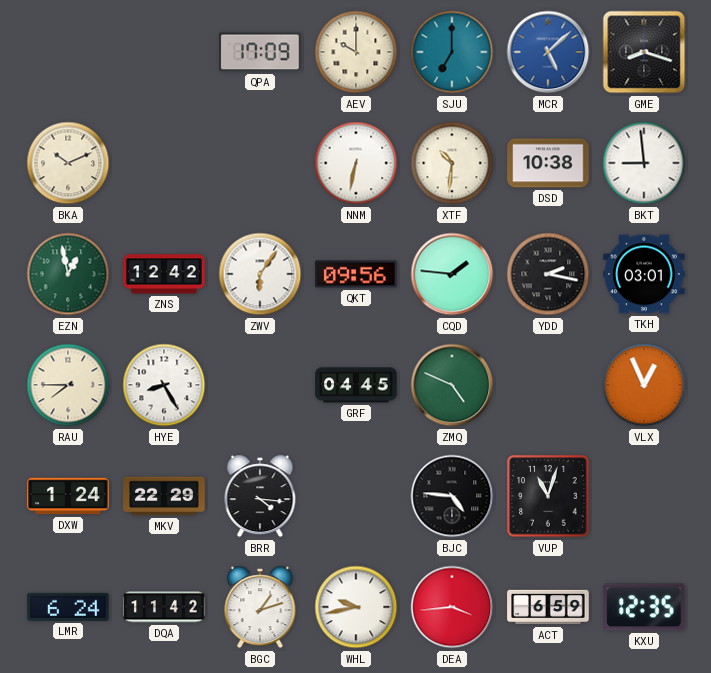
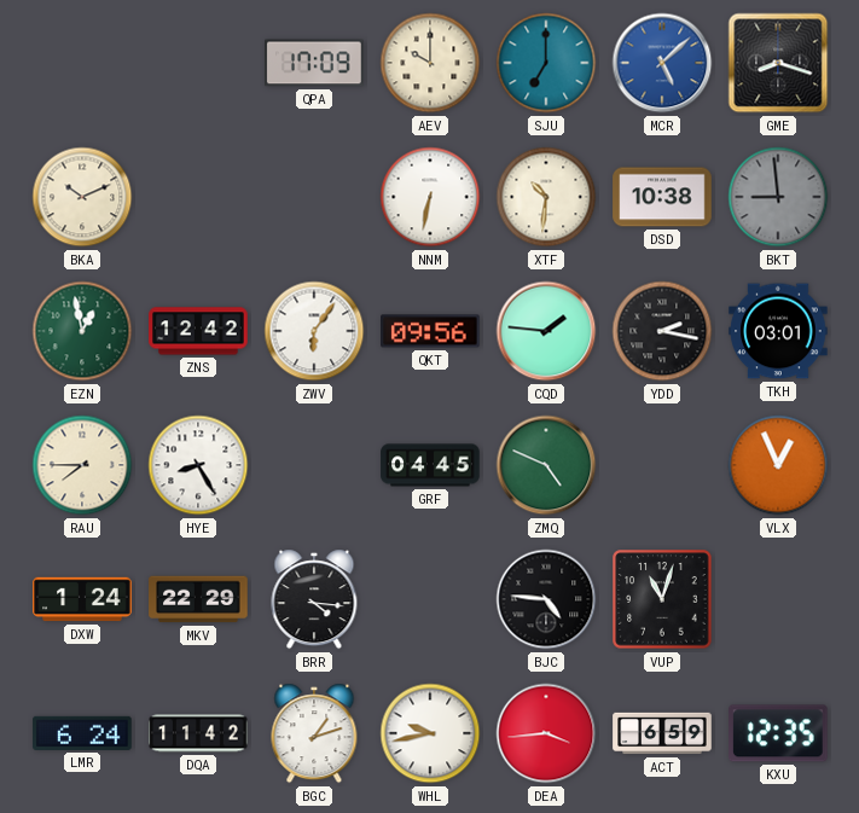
BKT dial: white -> grey
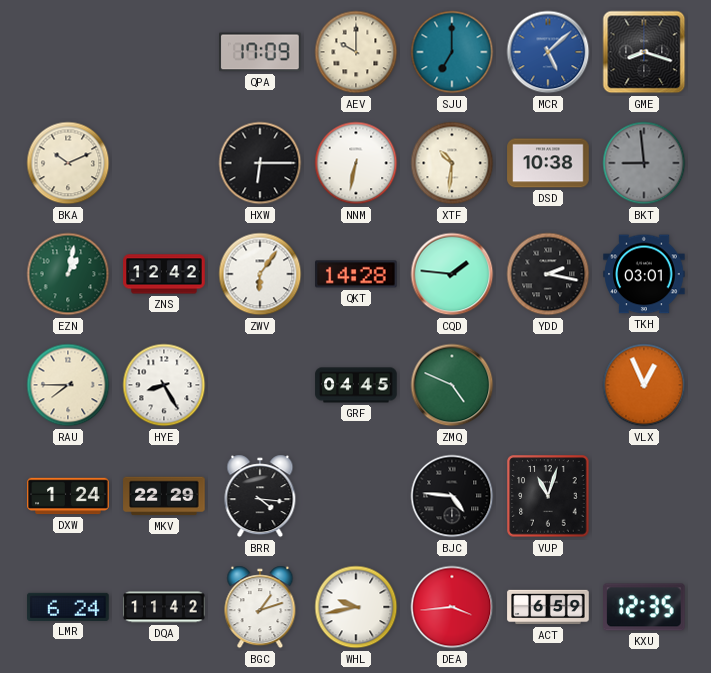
HXW: none -> 6:15
EZN: 12:58 -> 1:02
QKT: 09:56 -> 14:28
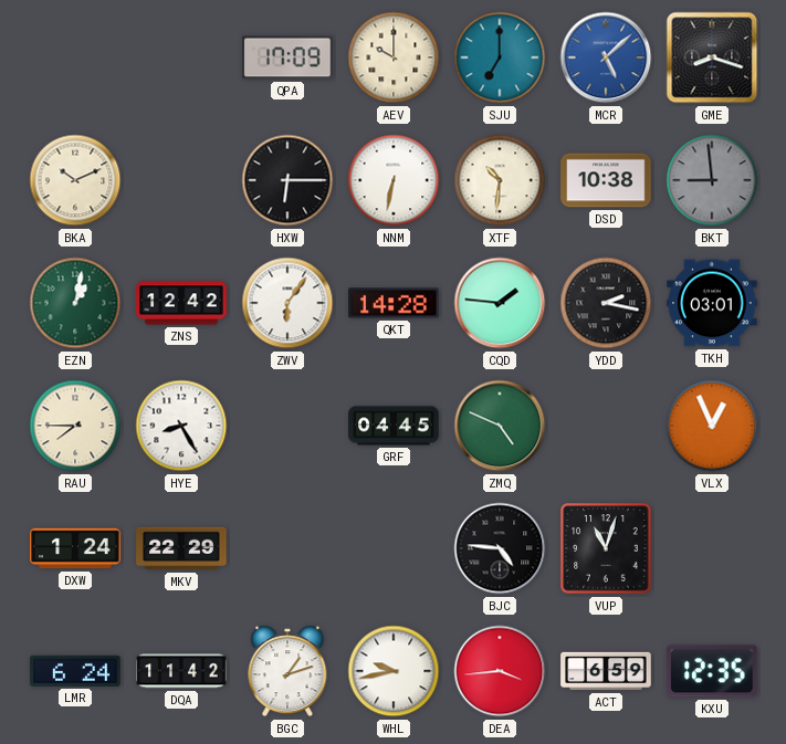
BRR: 4:16 -> none
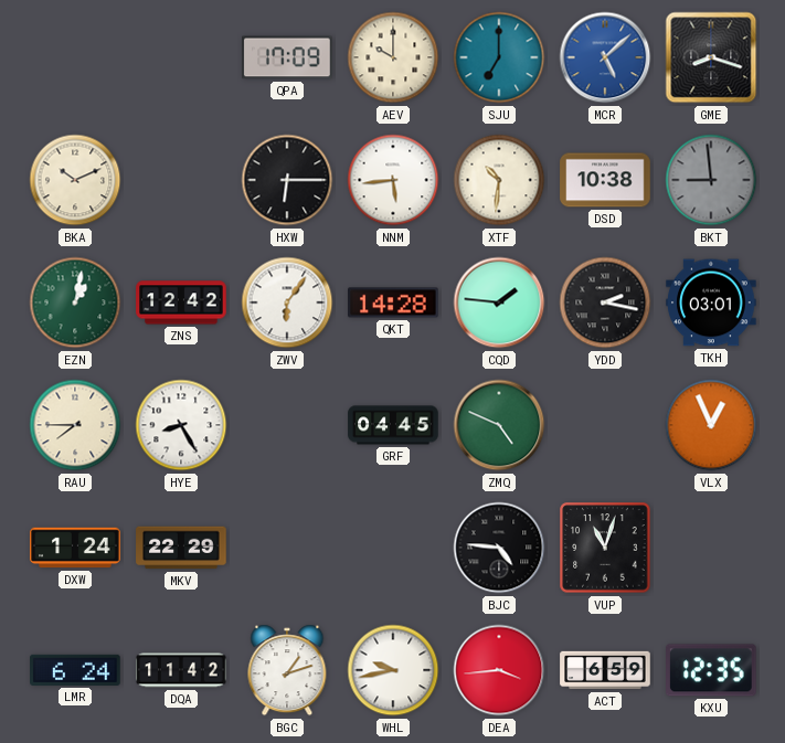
NNM: 6:32 -> 5:44
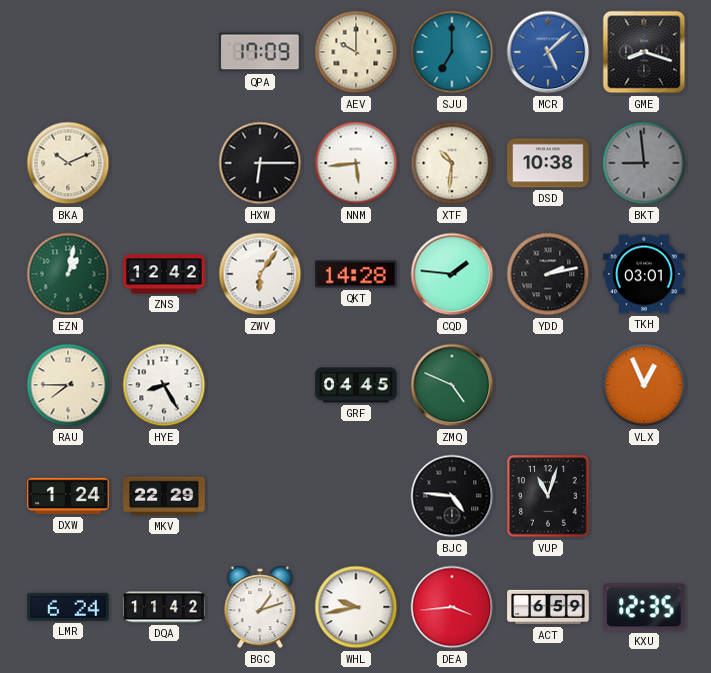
YDD: 2:17 -> 2:13
